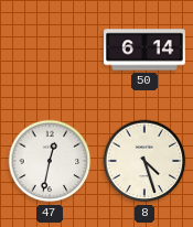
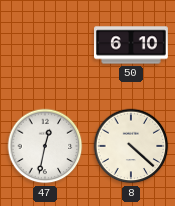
50: 6:14 -> 6:10
8: 4:27 -> 4:22
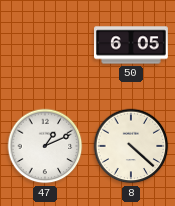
50: 6:10 -> 6:05
47: 12:32 -> 1:11
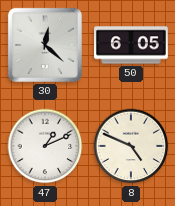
30: none -> 12:22
8: 4:22 -> 4:49
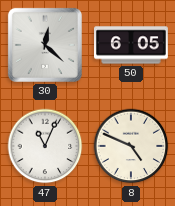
47: 1:11 -> 11:04
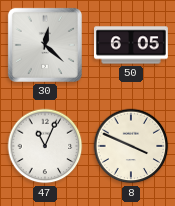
8: 4:49 -> 3:49
